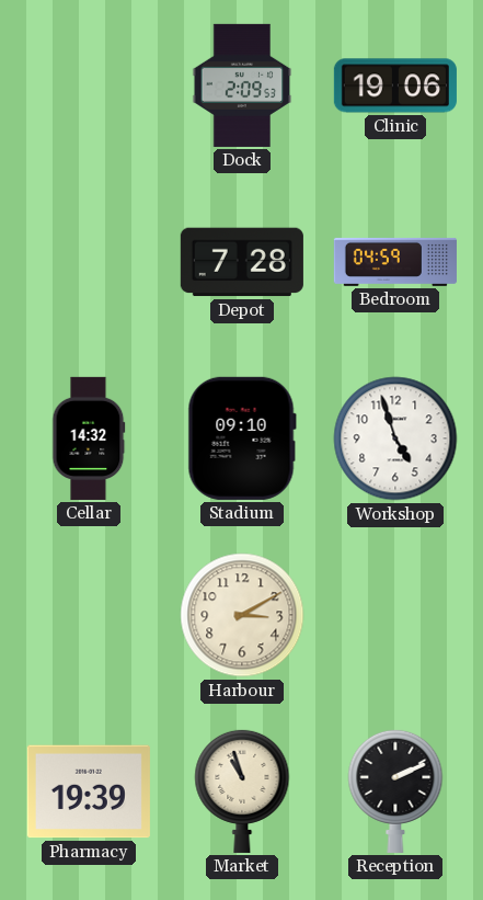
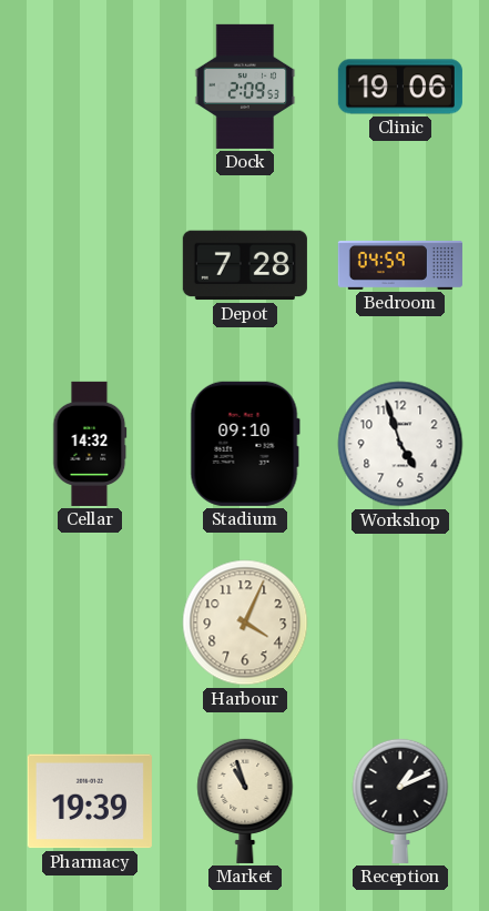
Harbour: 3:10 -> 4:04
Reception: 2:11 -> 1:11
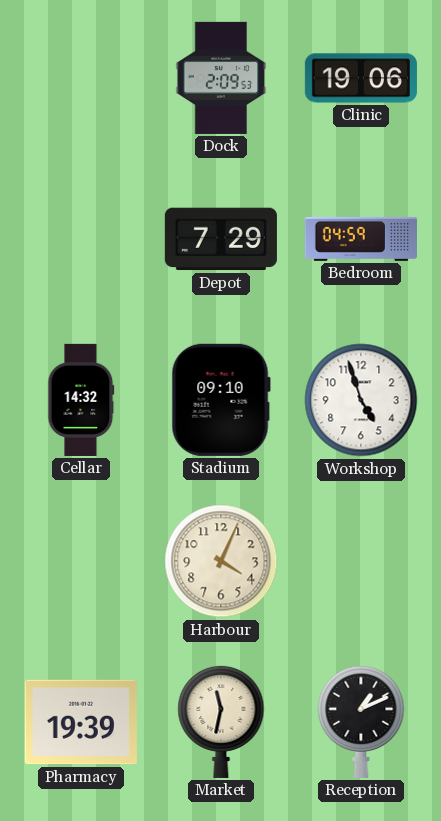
Depot: 7:28 -> 7:29
Market: 10:57 -> 11:32
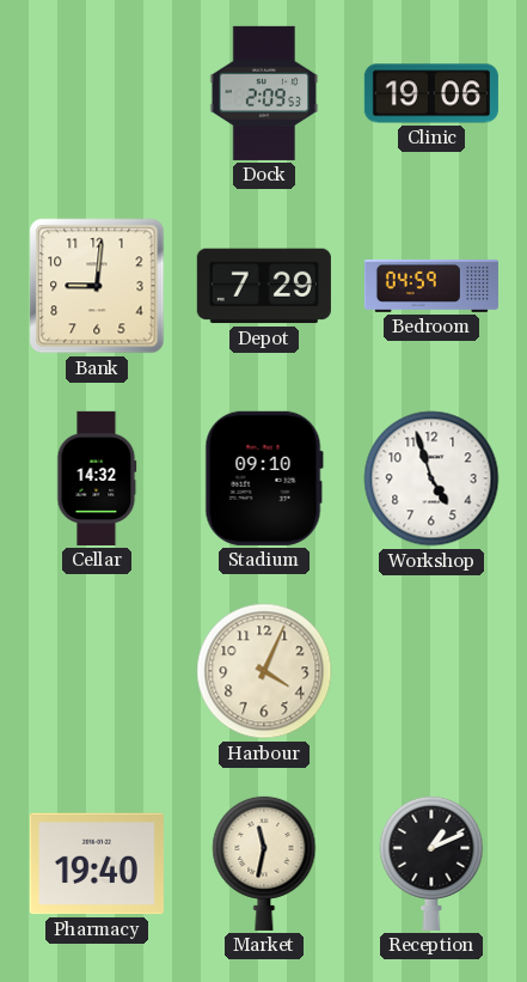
Bank: none -> 9:01
Pharmacy: 19:39 -> 19:40
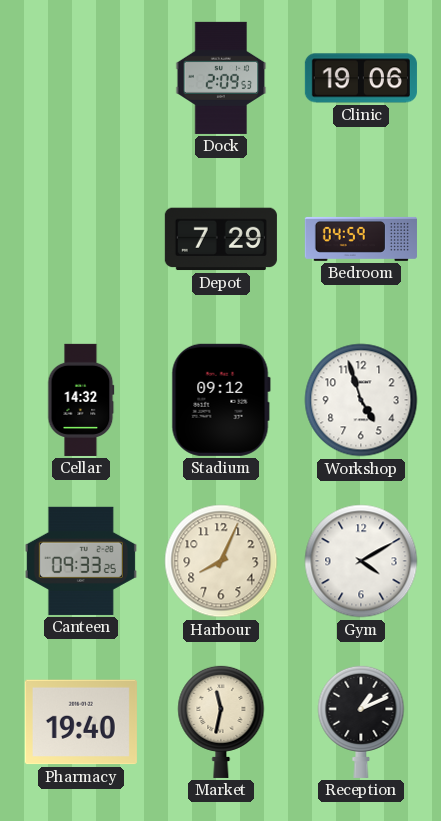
Bank: 9:01 -> none
Stadium: 09:10 -> 09:12
Canteen: none -> 09:33
Harbour: 4:04 -> 8:04
Gym: none -> 4:10
